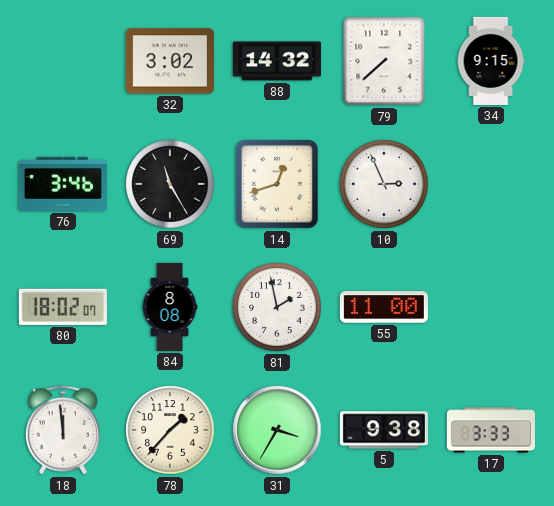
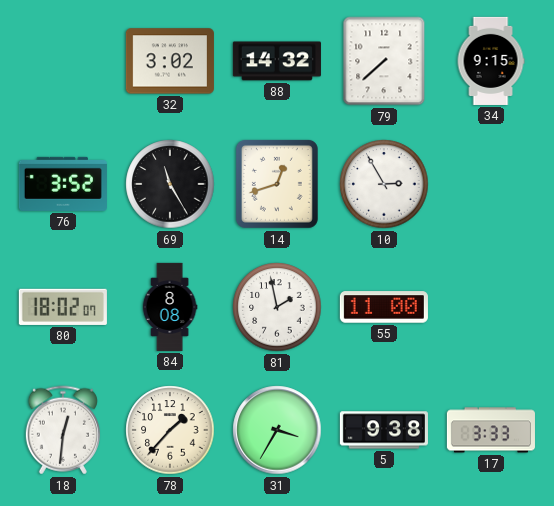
76: 3:46 -> 3:52
10: 2:56 -> 2:55
18: 11:59 -> 12:31
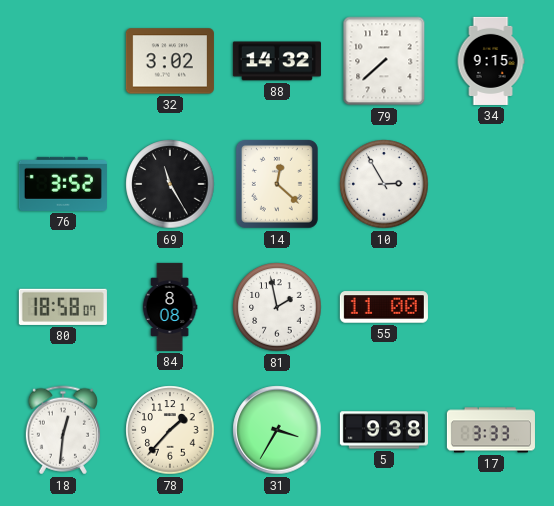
14: 12:42 -> 12:22
80: 18:02 -> 18:58
